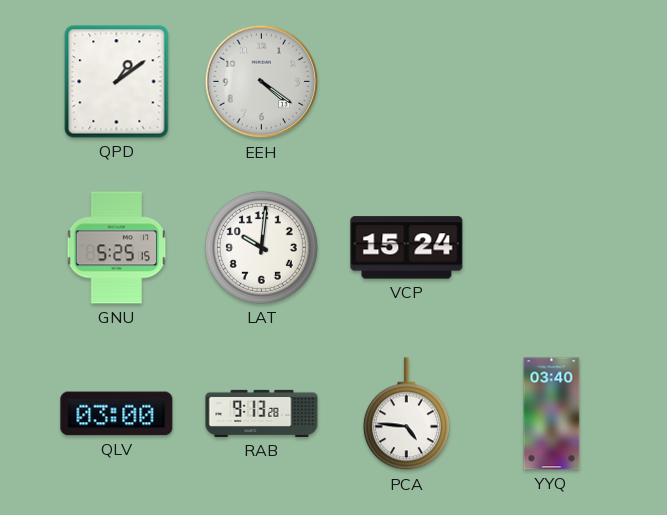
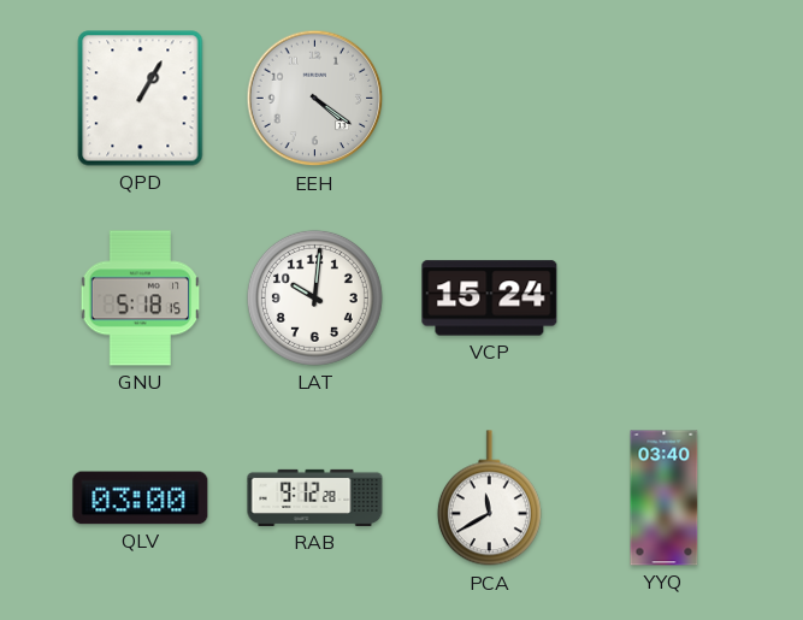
QPD: 1:09 -> 1:05
GNU: 5:25 -> 5:18
RAB: 9:13 -> 9:12
PCA: 4:46 -> 11:40
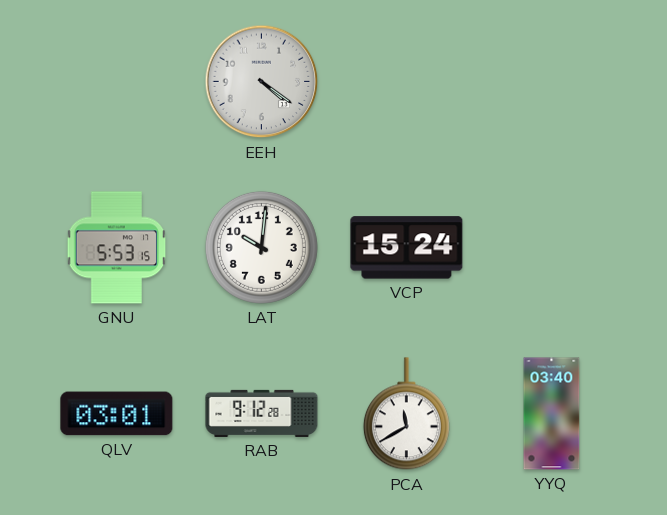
QPD: 1:05 -> none
GNU: 5:18 -> 5:53
QLV: 03:00 -> 03:01
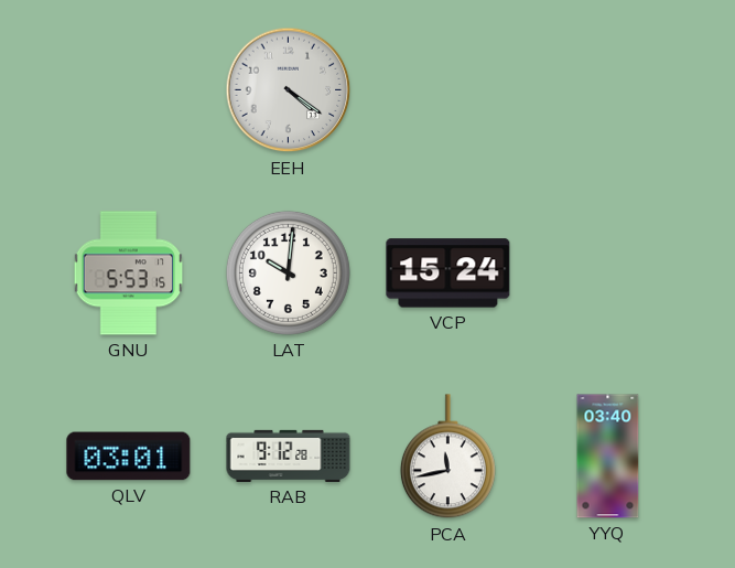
PCA: 11:40 -> 11:43
